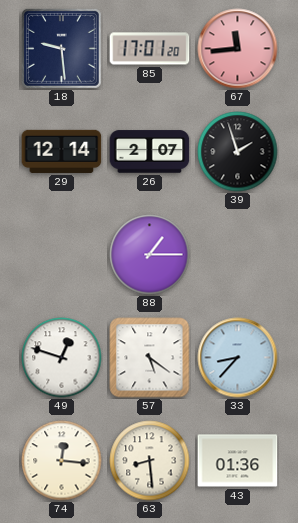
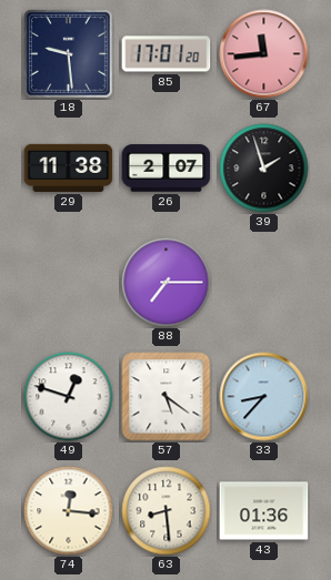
29: 12:14 -> 11:38
88: 1:15 -> 7:15
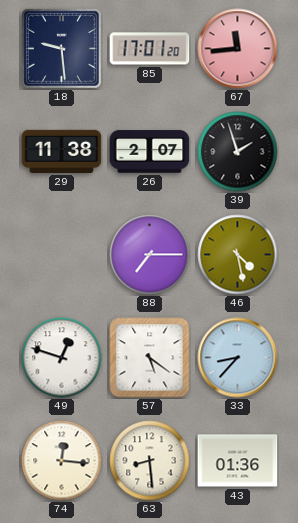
46: none -> 4:28
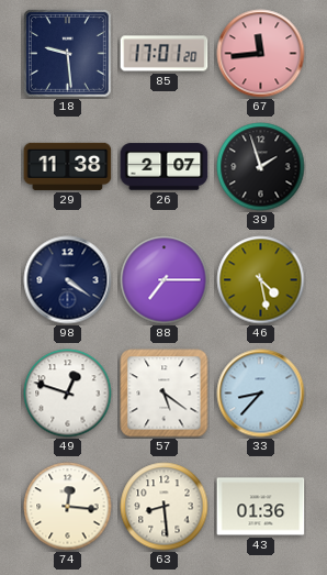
98: none -> 4:21
